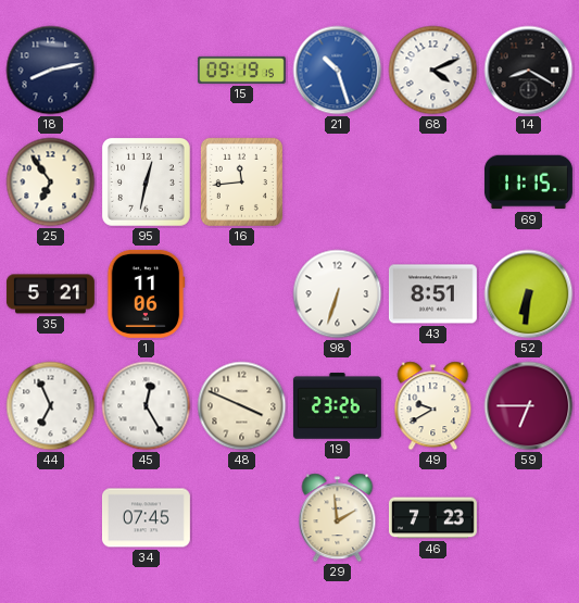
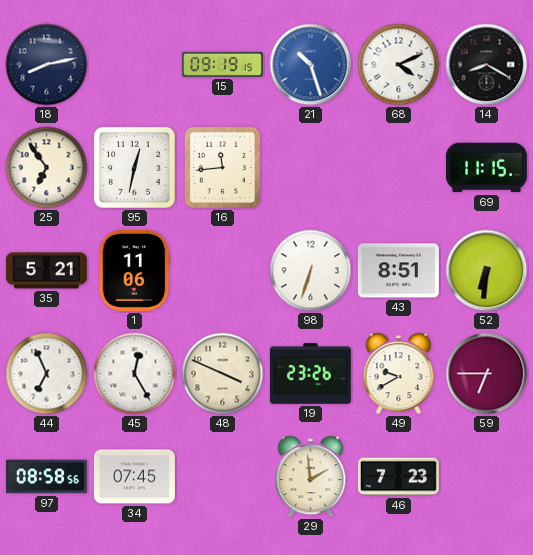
97: none -> 08:58
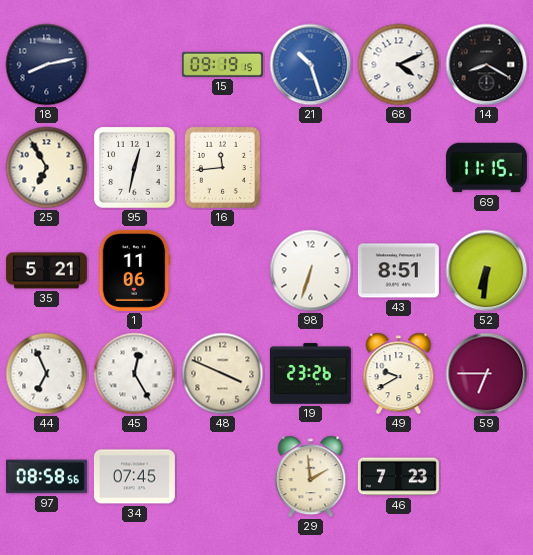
25: 6:54 -> 6:55
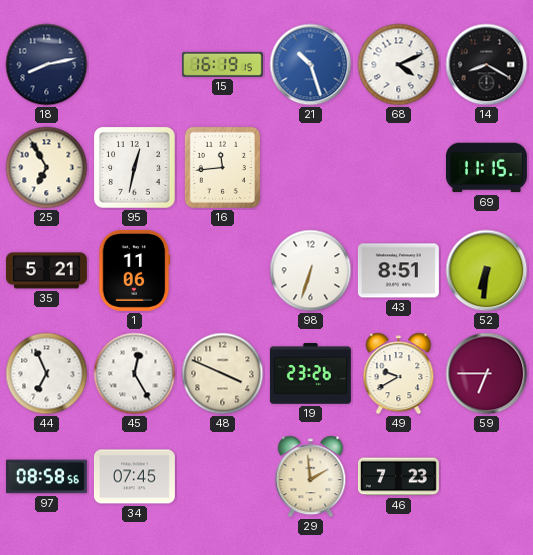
15: 09:19 -> 16:19
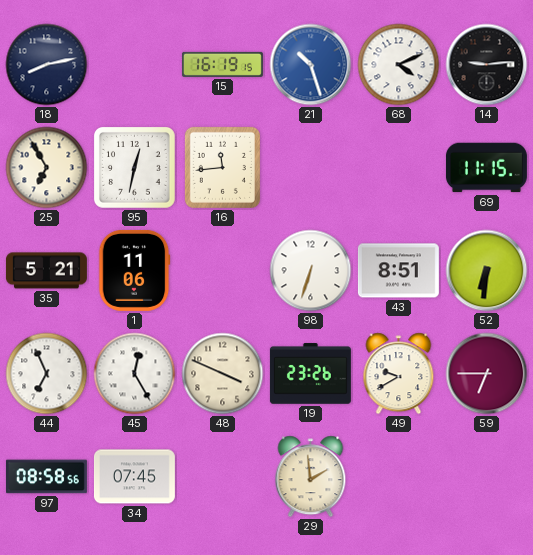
14: 8:20 -> 9:14
46: 7:23 -> none
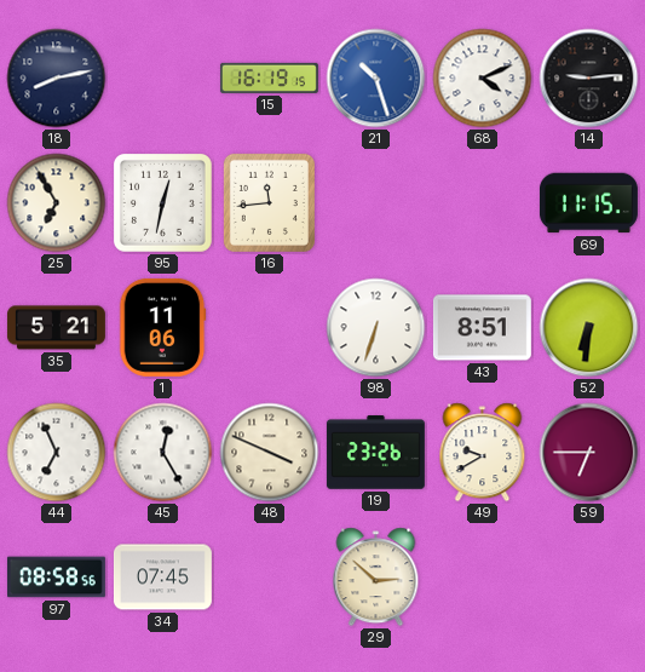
29: 1:59 -> 2:52
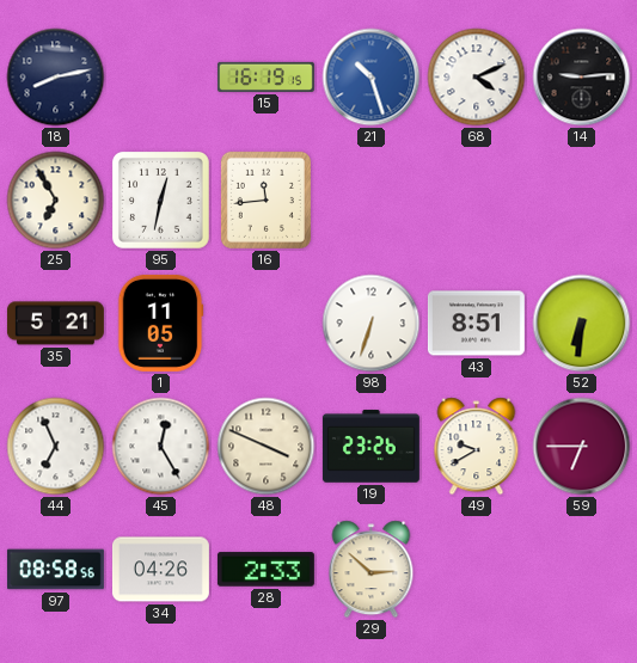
69: 11:15 -> none
1: 11:06 -> 11:05
34: 07:45 -> 04:26
28: none -> 2:33
